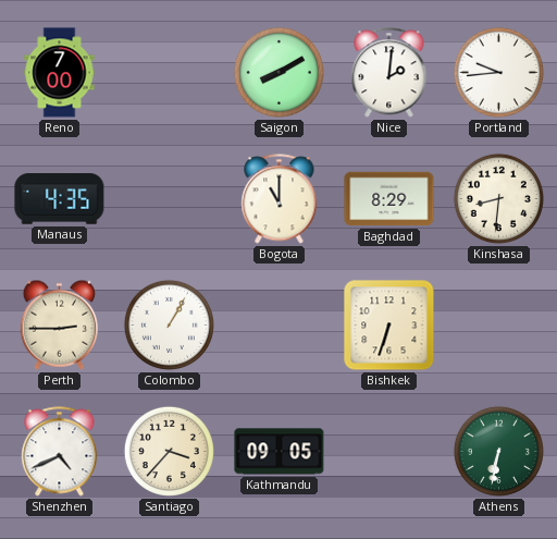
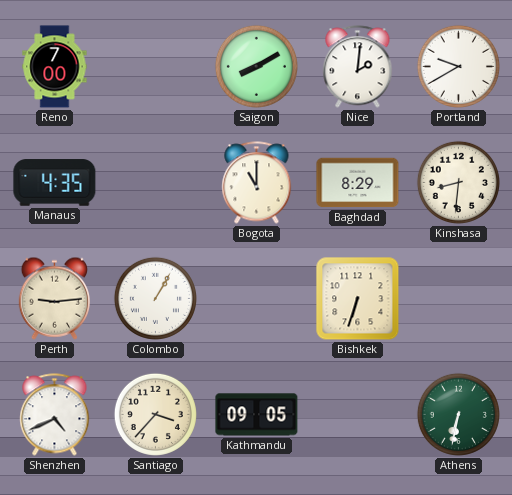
Portland: 9:44 -> 9:40
Perth: 2:45 -> 9:14
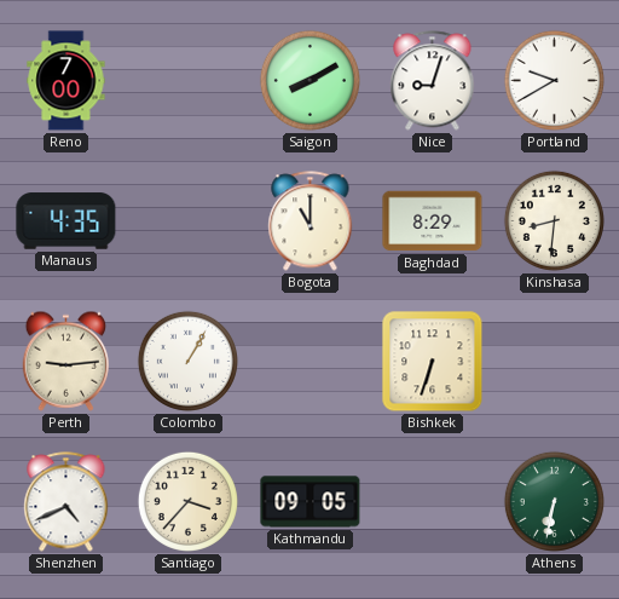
Nice: 2:01 -> 9:03
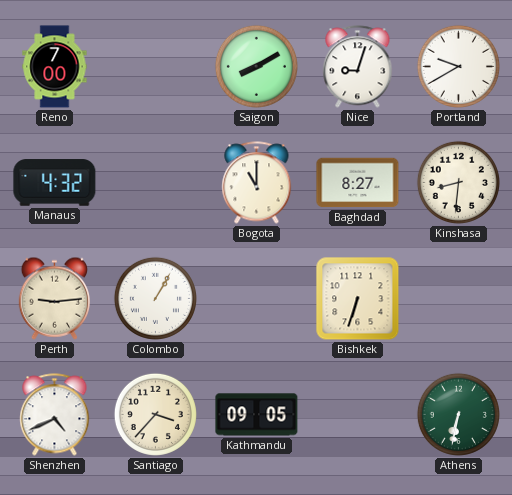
Manaus: 4:35 -> 4:32
Baghdad: 8:29 -> 8:27
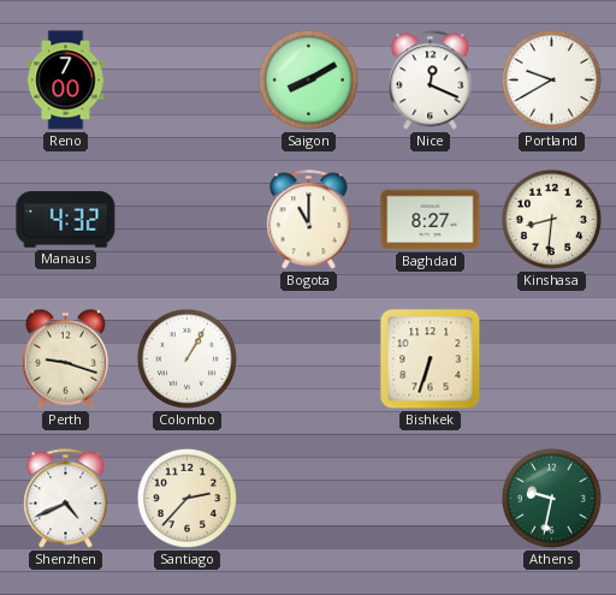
Nice: 9:03 -> 12:19
Perth: 9:14 -> 9:18
Santiago: 3:37 -> 2:37
Kathmandu: 09:05 -> none
Athens: 6:32 -> 9:32
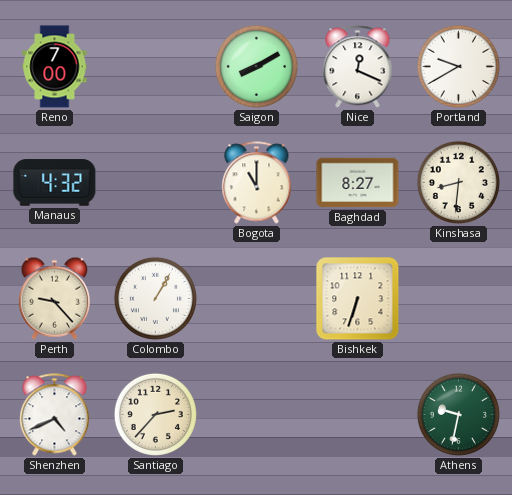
Perth: 9:18 -> 9:23
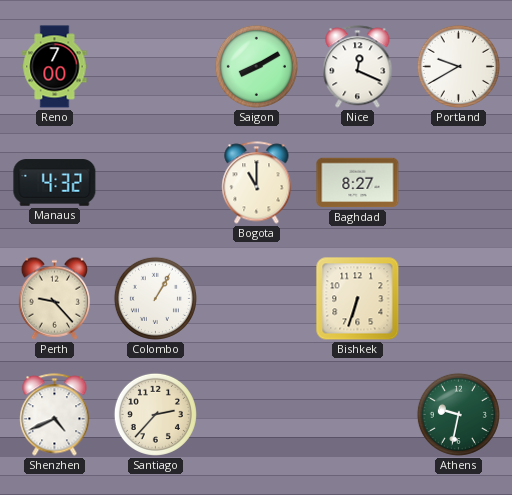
Kinshasa: 8:31 -> none
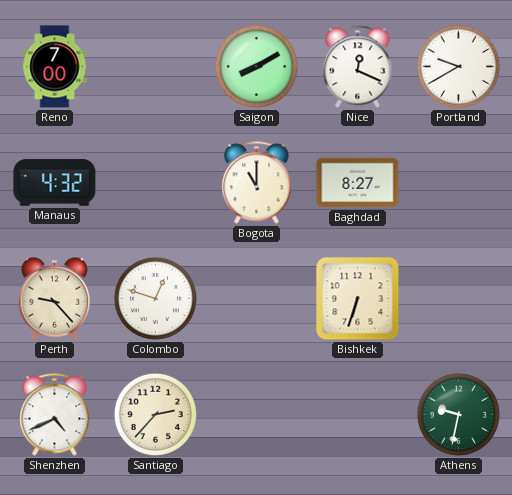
Colombo: 1:05 -> 12:48
